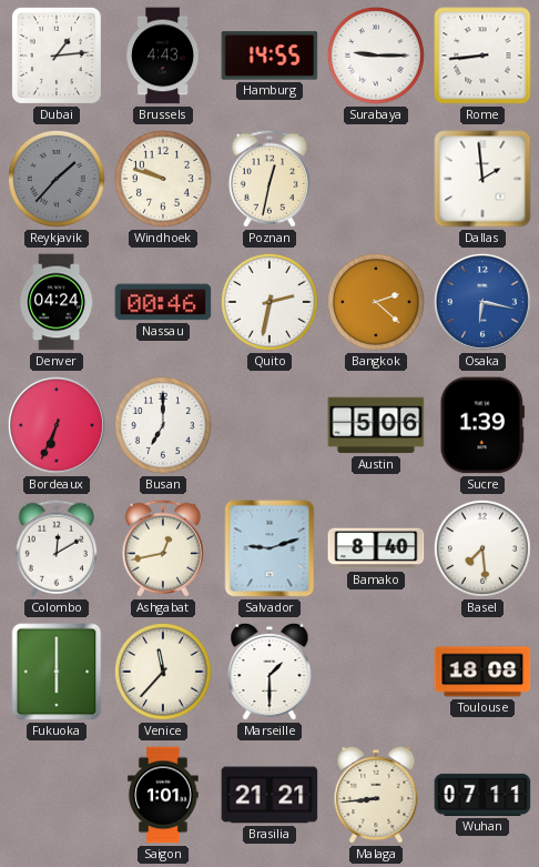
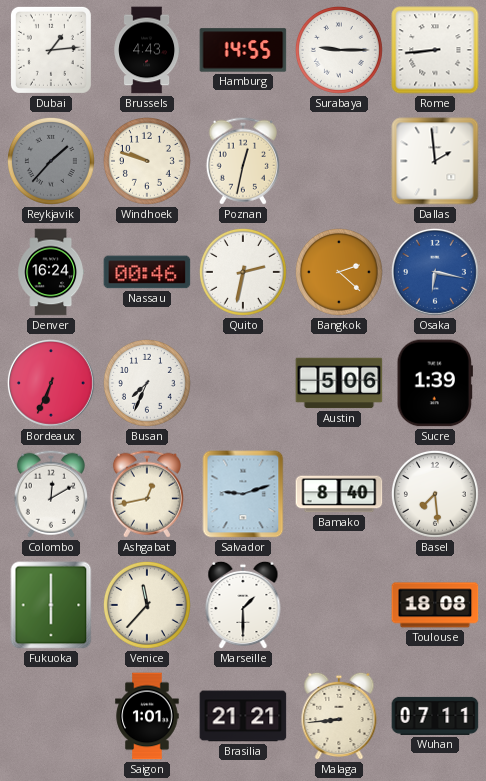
Denver: 04:24 -> 16:24
Busan: 7:00 -> 7:34
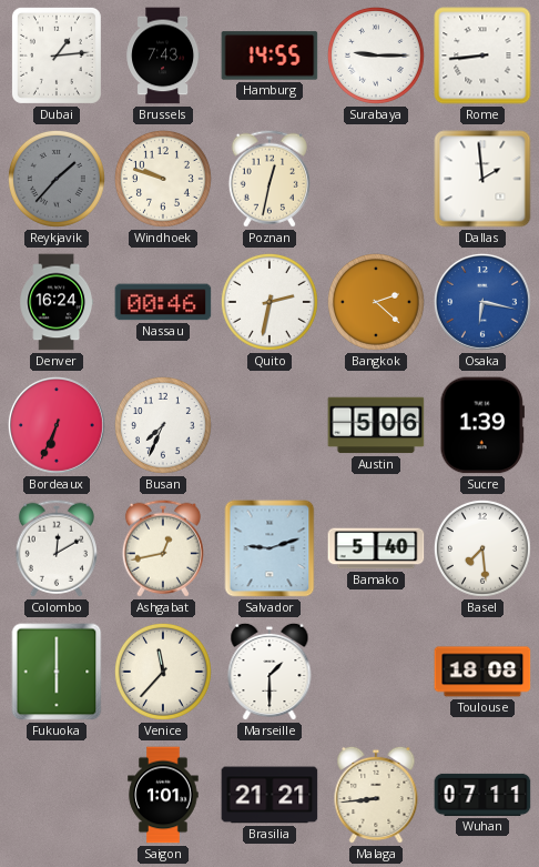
Brussels: 4:43 -> 7:43
Bamako: 8:40 -> 5:40
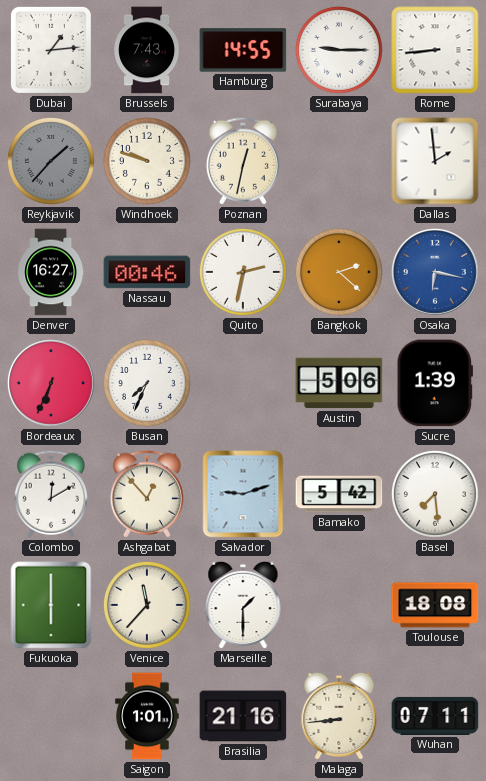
Denver: 16:24 -> 16:27
Ashgabat: 12:43 -> 12:53
Bamako: 5:40 -> 5:42
Brasilia: 21:21 -> 21:16
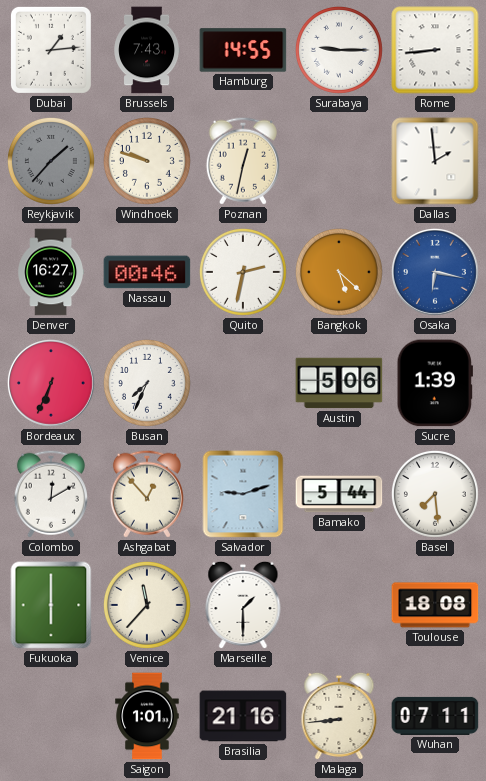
Bangkok: 2:22 -> 5:22
Bamako: 5:42 -> 5:44
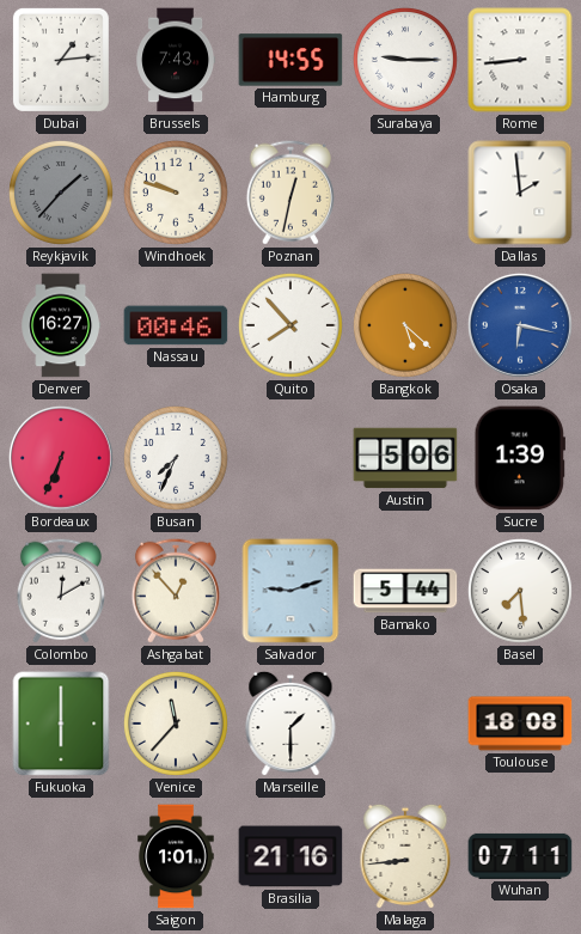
Quito: 2:32 -> 7:53
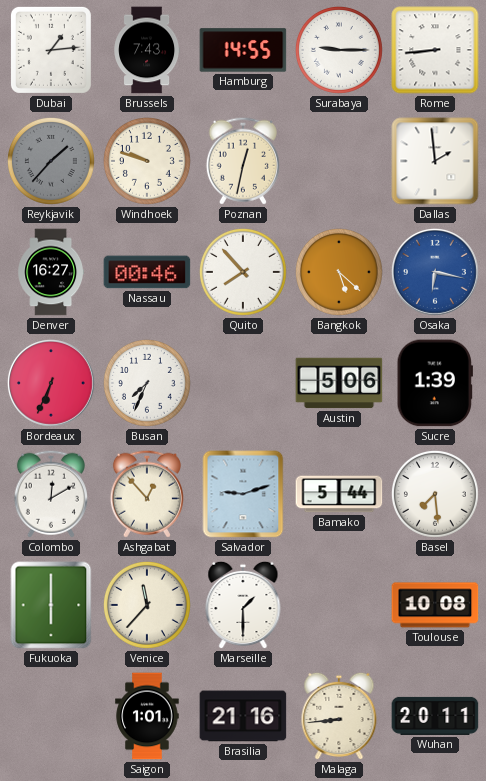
Toulouse: 18:08 -> 10:08
Wuhan: 07:11 -> 20:11
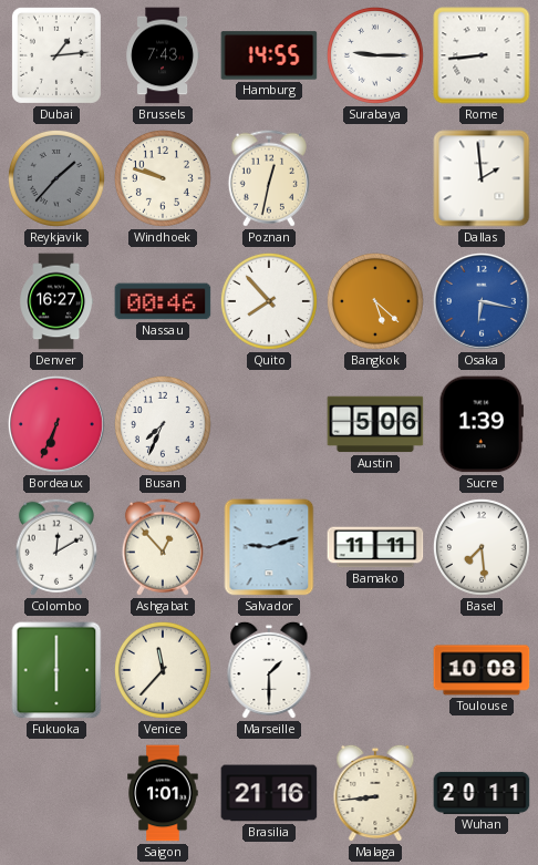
Bamako: 5:44 -> 11:11
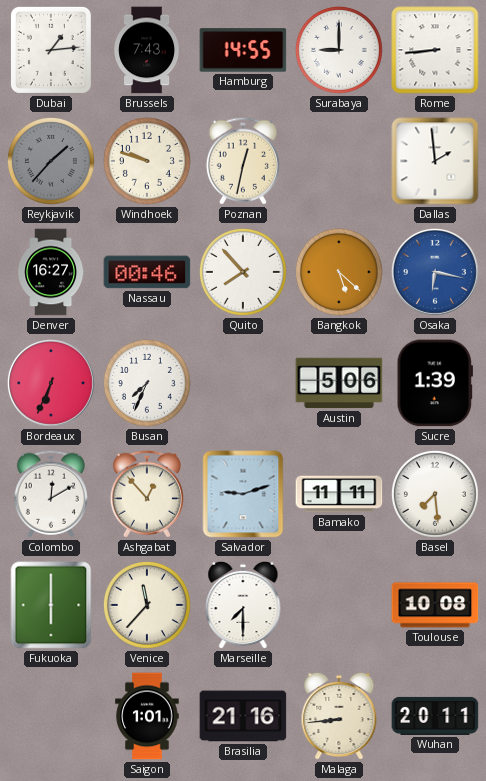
Surabaya: 9:15 -> 9:00
Marseille: 1:30 -> 7:30
